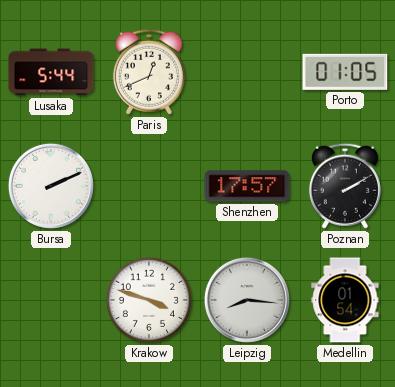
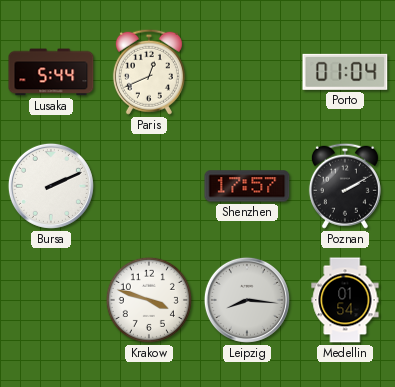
Porto: 01:05 -> 01:04
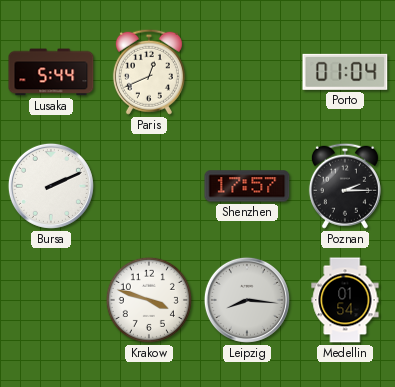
Poznan: 2:10 -> 2:15
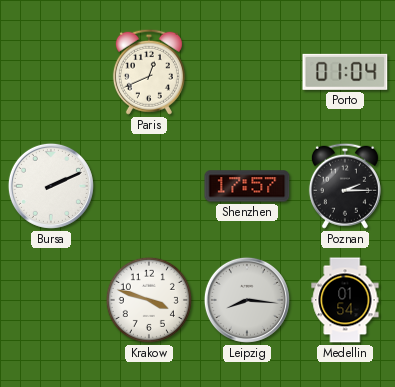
Lusaka: 5:44 -> none
